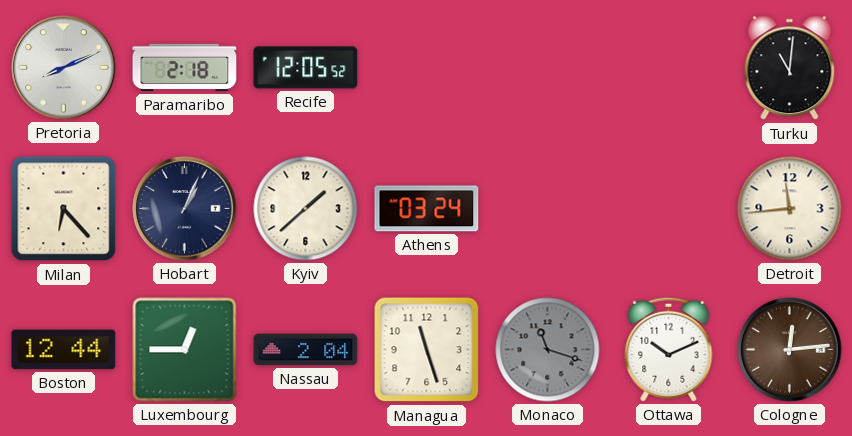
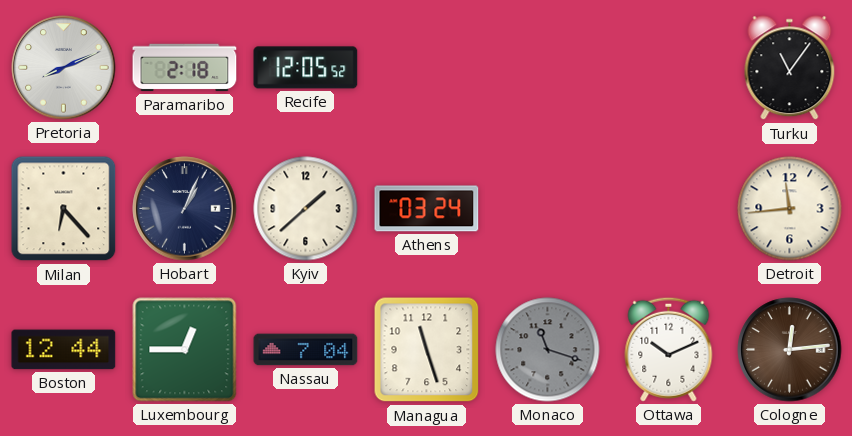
Turku: 11:01 -> 11:06
Nassau: 2:04 -> 7:04
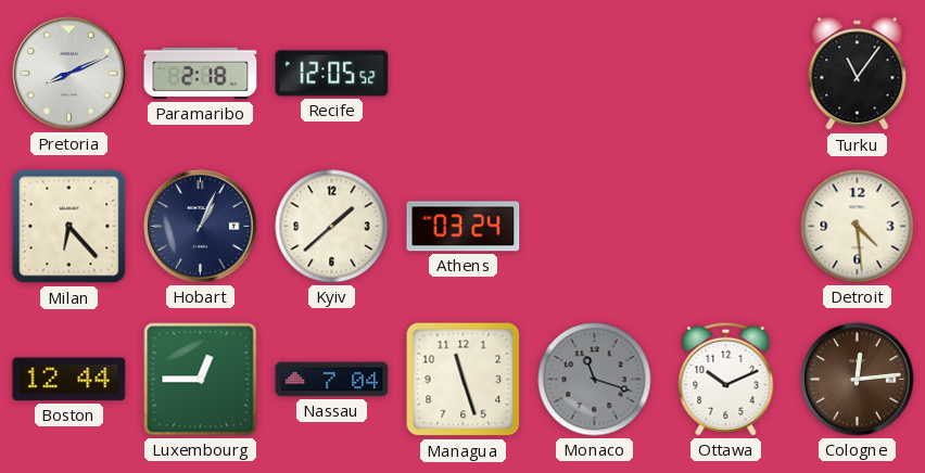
Detroit: 11:44 -> 4:29
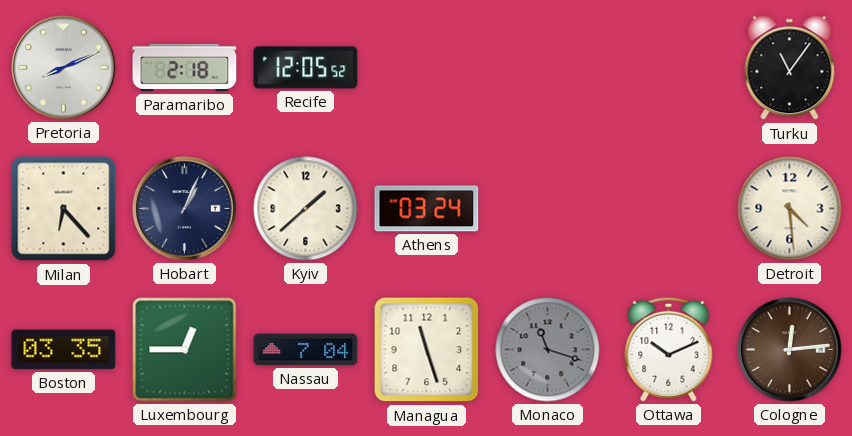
Boston: 12:44 -> 03:35
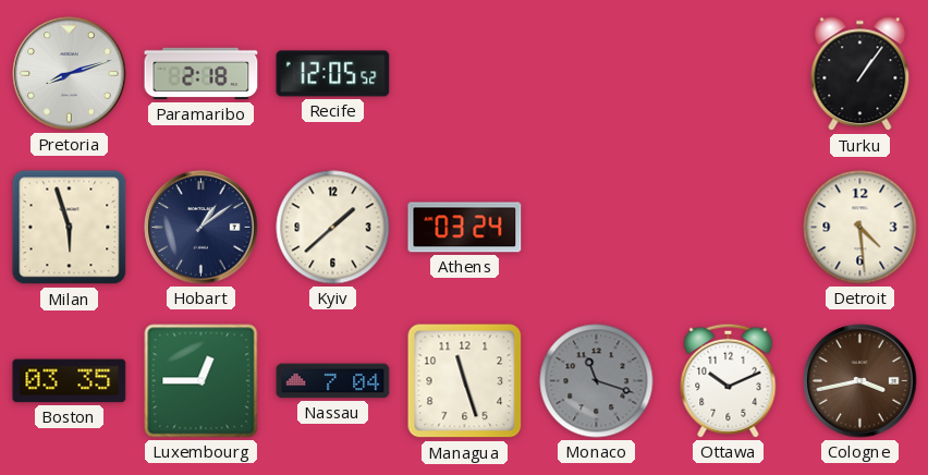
Pretoria: 8:11 -> 8:12
Turku: 11:06 -> 1:06
Milan: 6:23 -> 5:57
Hobart: 1:04 -> 1:09
Cologne: 12:14 -> 3:43
